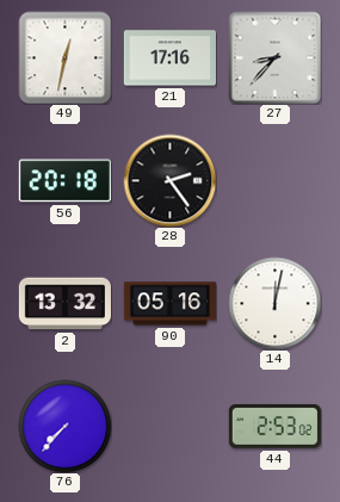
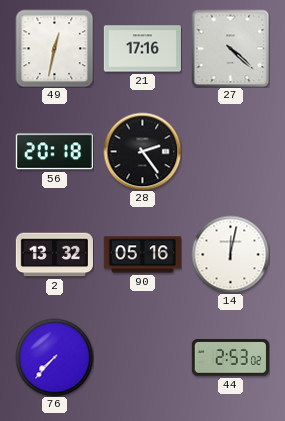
27: 8:37 -> 4:22
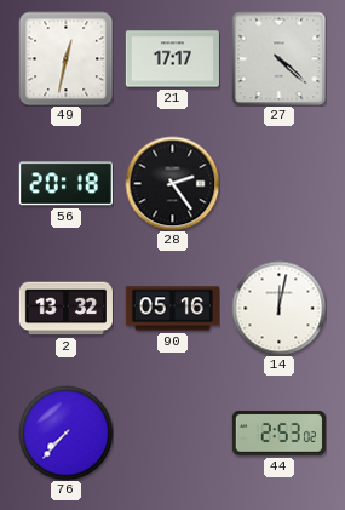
21: 17:16 -> 17:17
